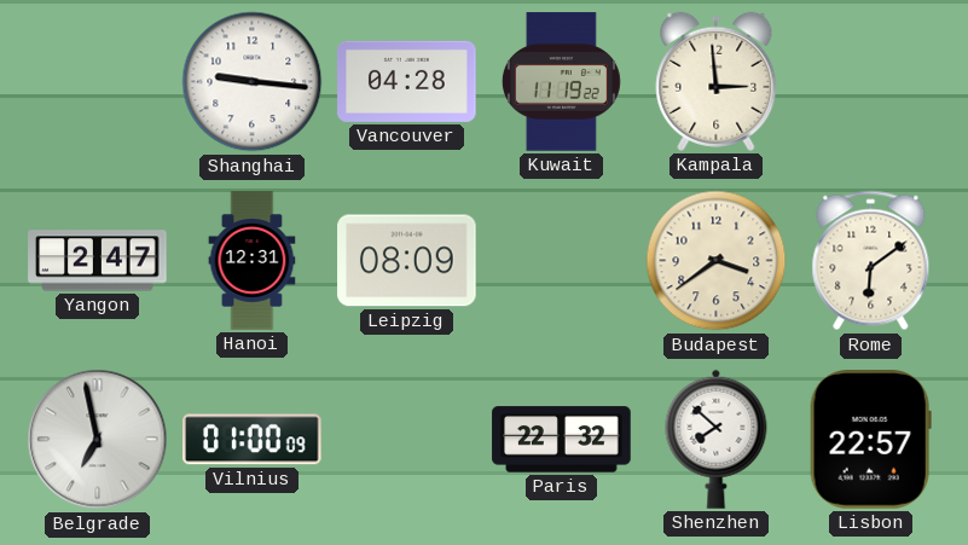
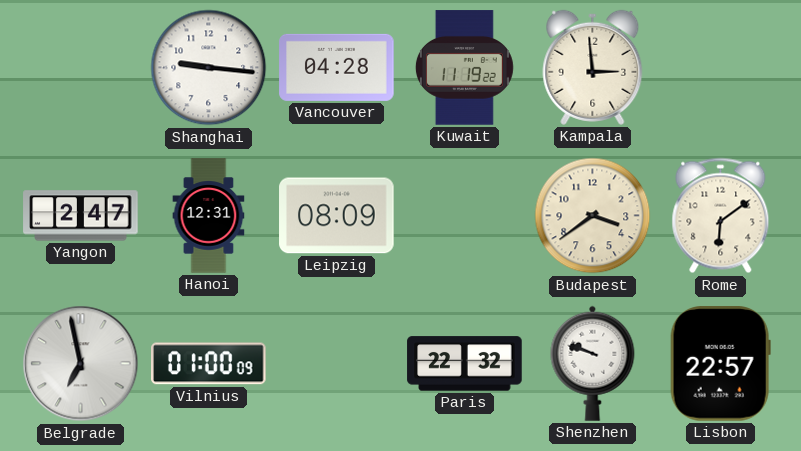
Shenzhen: 7:52 -> 9:48
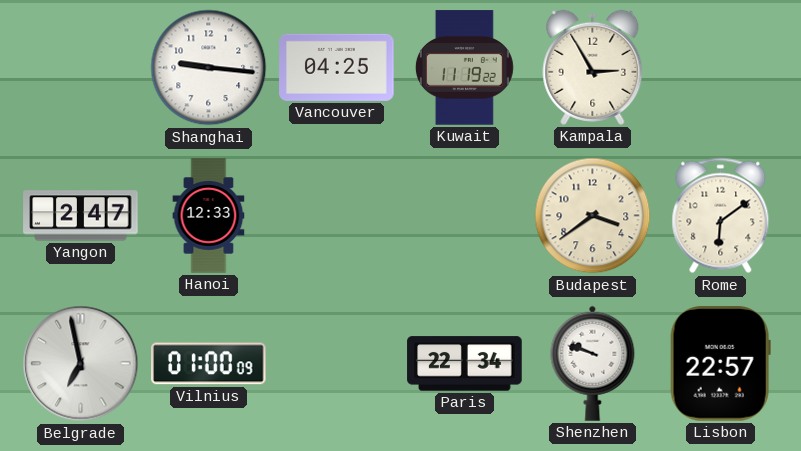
Vancouver: 04:28 -> 04:25
Kampala: 2:59 -> 2:55
Hanoi: 12:31 -> 12:33
Leipzig: 08:09 -> none
Paris: 22:32 -> 22:34
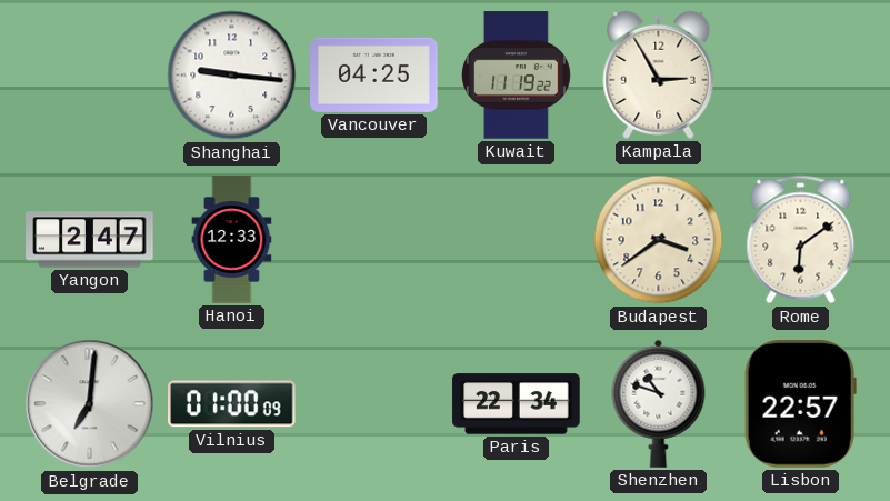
Belgrade: 6:58 -> 7:01
Shenzhen: 9:48 -> 10:48
